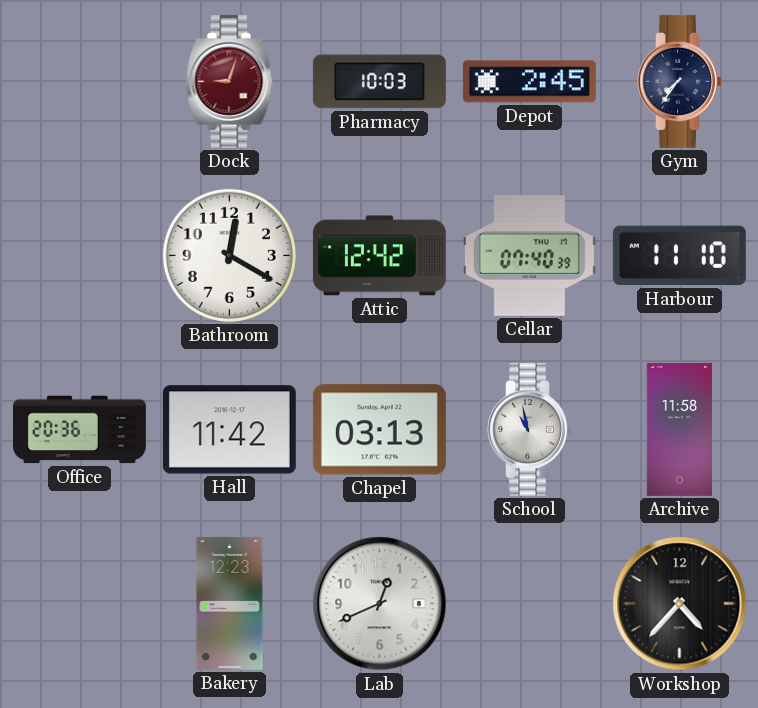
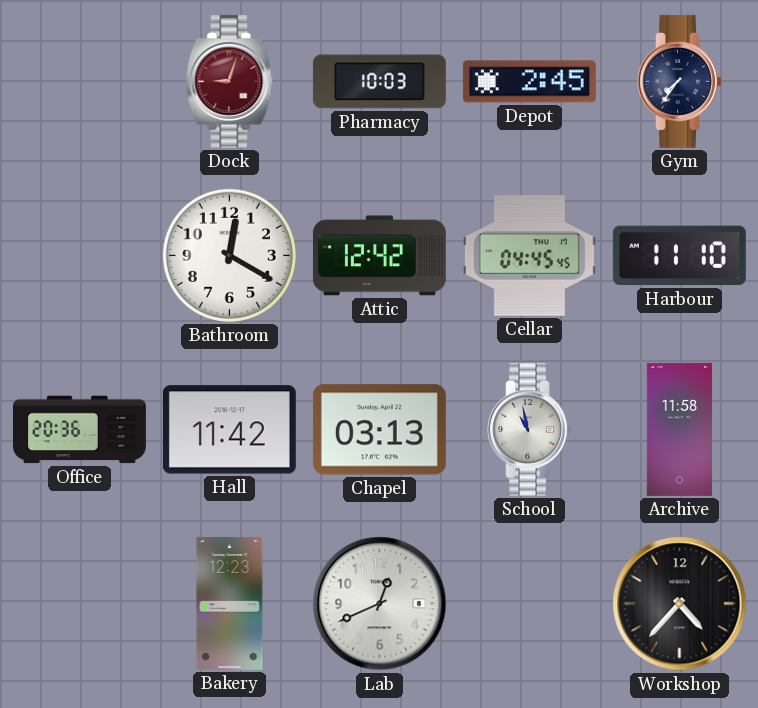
Cellar: 07:40 -> 04:45
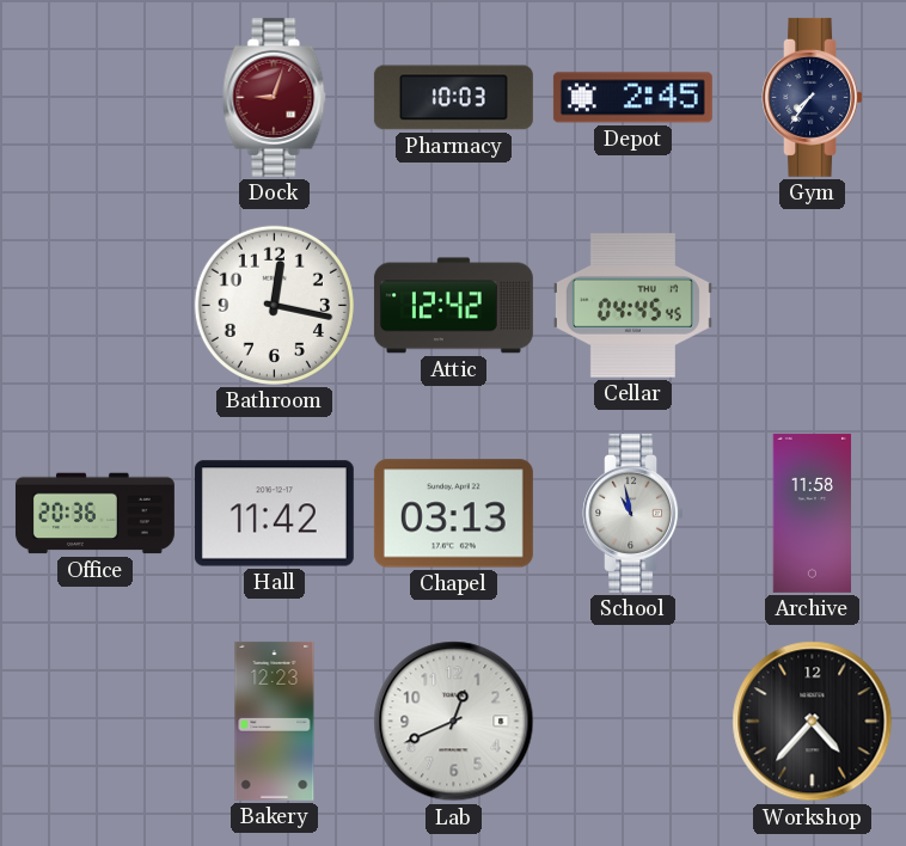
Bathroom: 12:20 -> 12:17
Harbour: 11:10 -> none
